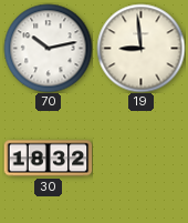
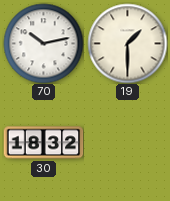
19: 8:59 -> 1:30
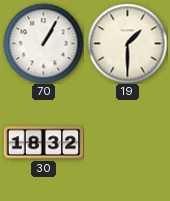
70: 10:13 -> 1:05
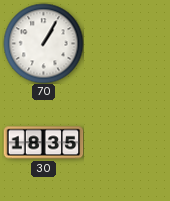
19: 1:30 -> none
30: 18:32 -> 18:35
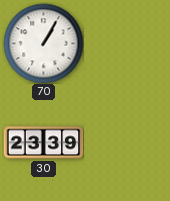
30: 18:35 -> 23:39
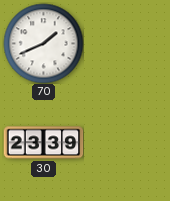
70: 1:05 -> 1:41
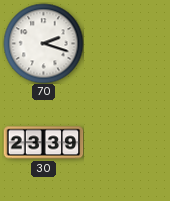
70: 1:41 -> 2:18
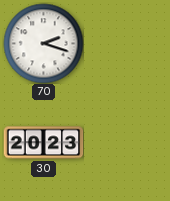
30: 23:39 -> 20:23
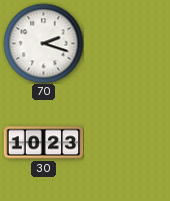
30: 20:23 -> 10:23
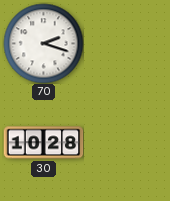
30: 10:23 -> 10:28
